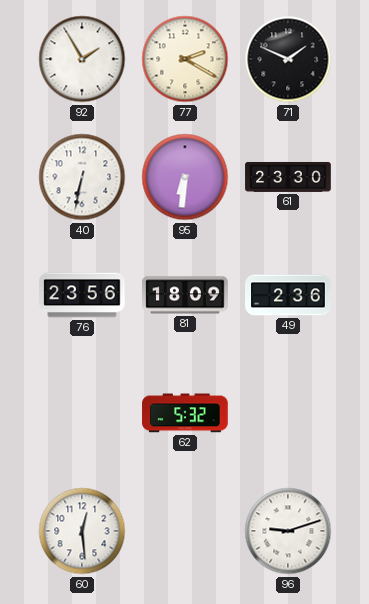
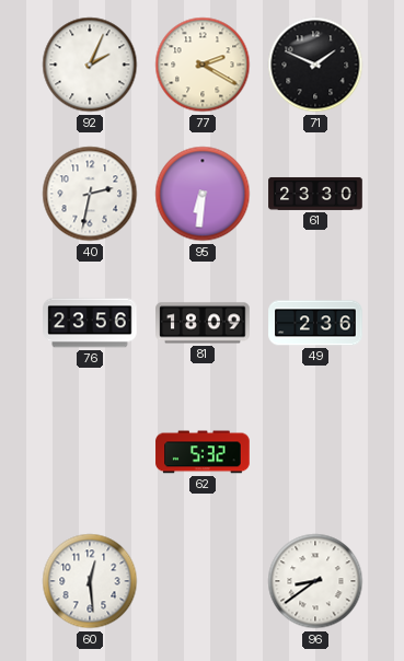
92: 1:55 -> 2:04
40: 6:32 -> 2:32
96: 9:12 -> 8:39
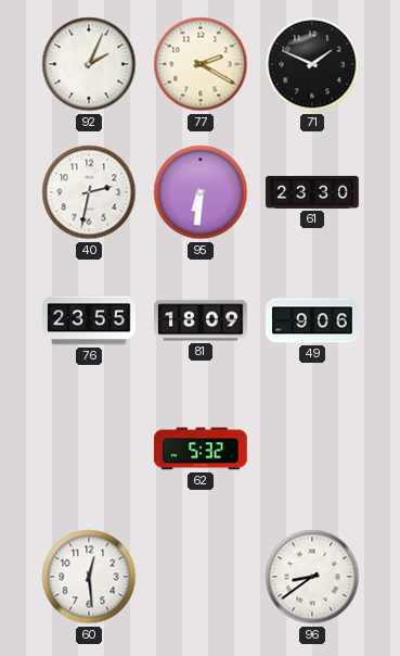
76: 23:56 -> 23:55
49: 2:36 -> 9:06
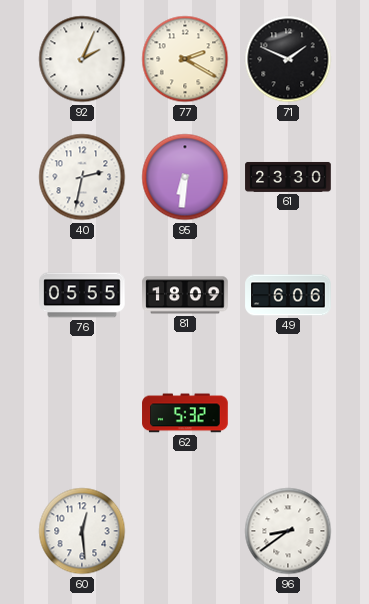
76: 23:55 -> 05:55
49: 9:06 -> 6:06
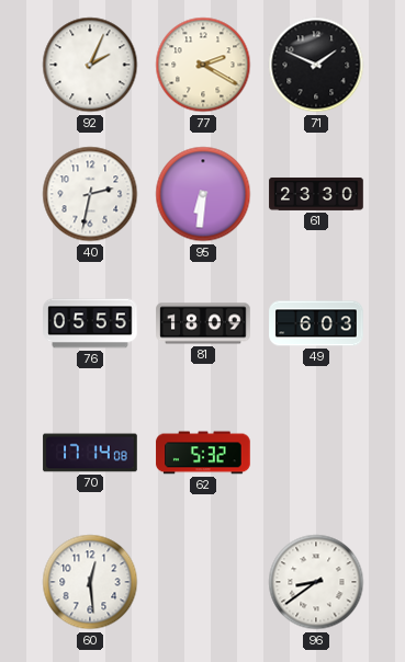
49: 6:06 -> 6:03
70: none -> 17:14
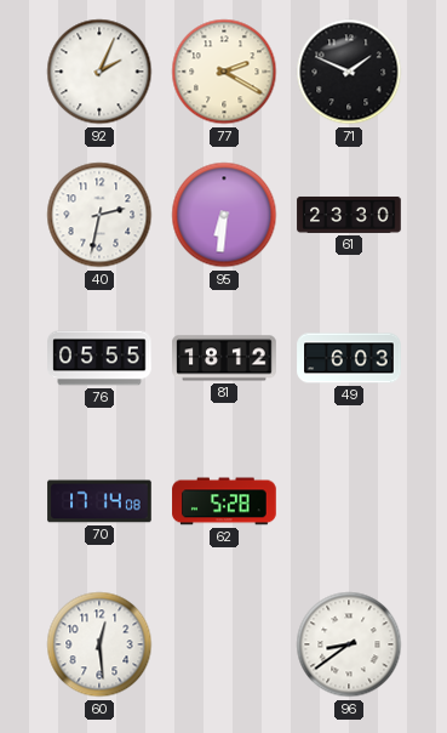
81: 18:09 -> 18:12
62: 5:32 -> 5:28
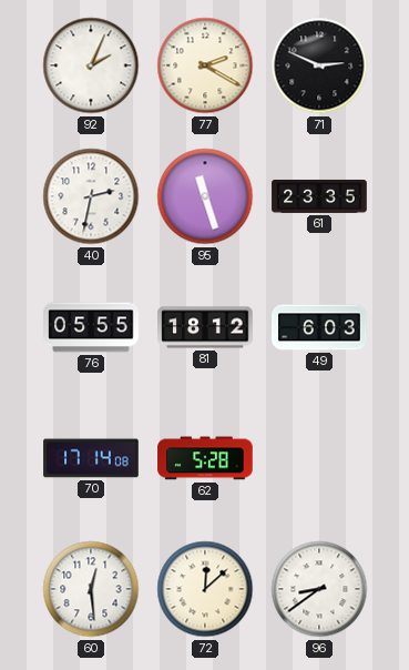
71: 1:49 -> 2:49
95: 6:31 -> 11:27
61: 23:30 -> 23:35
72: none -> 12:08
